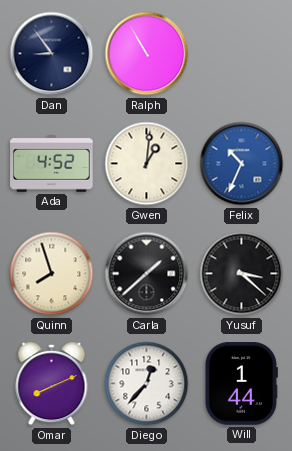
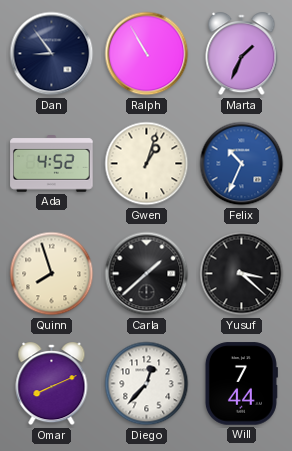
Marta: none -> 1:34
Gwen: 1:01 -> 1:03
Will: 1:44 -> 7:44
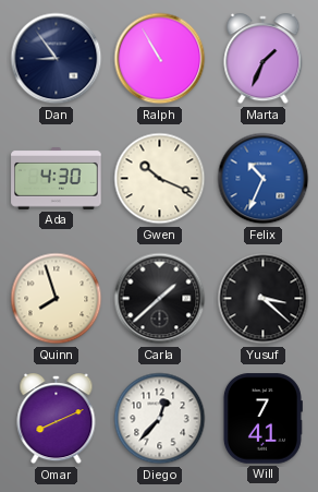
Ada: 4:52 -> 4:30
Gwen: 1:03 -> 10:19
Will: 7:44 -> 7:41
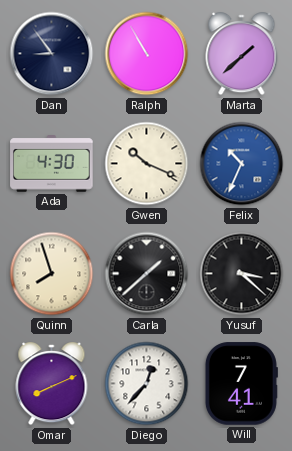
Marta: 1:34 -> 1:38
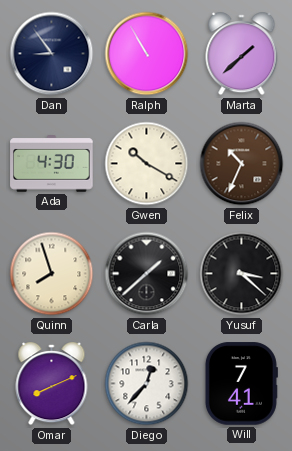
Gwen: 10:19 -> 10:20
Felix dial: blue -> brown
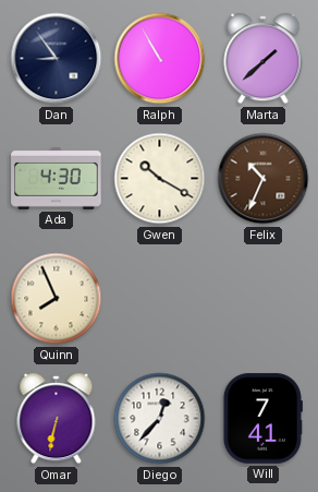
Quinn: 7:57 -> 7:56
Carla: 1:38 -> none
Yusuf: 3:22 -> none
Omar: 8:11 -> 6:32
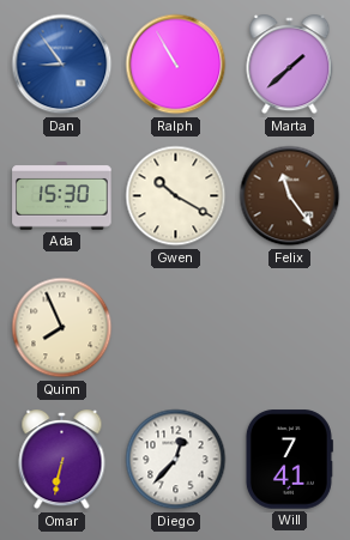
Dan dial: navy -> blue
Ada: 4:30 -> 15:30
Felix: 10:34 -> 11:24
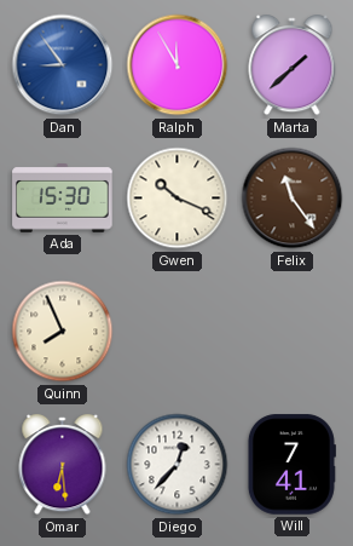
Ralph: 10:55 -> 11:55
Gwen: 10:20 -> 10:19
Omar: 6:32 -> 6:29
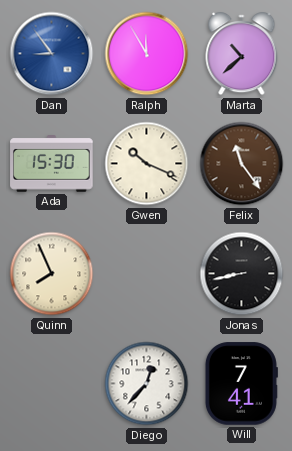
Marta: 1:38 -> 10:38
Jonas: none -> 8:43
Omar: 6:29 -> none
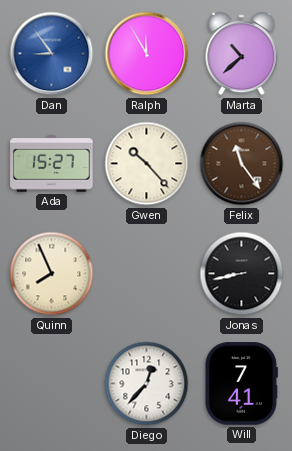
Ada: 15:30 -> 15:27
Gwen: 10:19 -> 10:23
